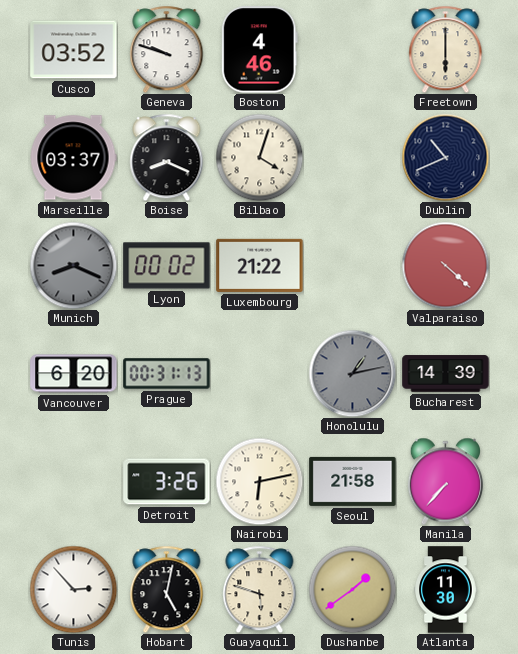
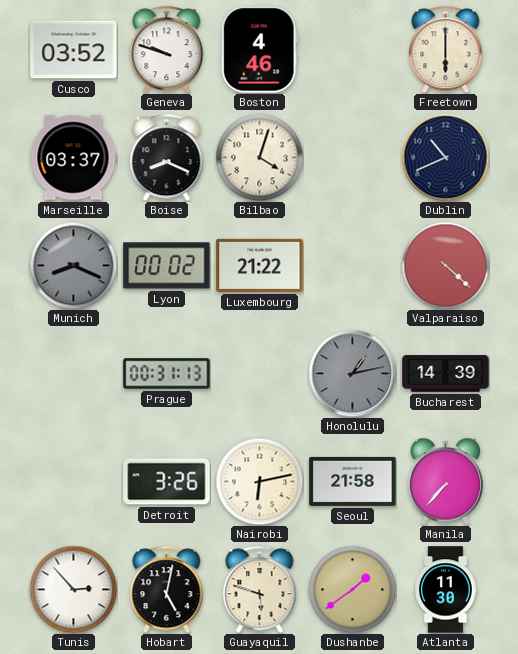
Vancouver: 6:20 -> none
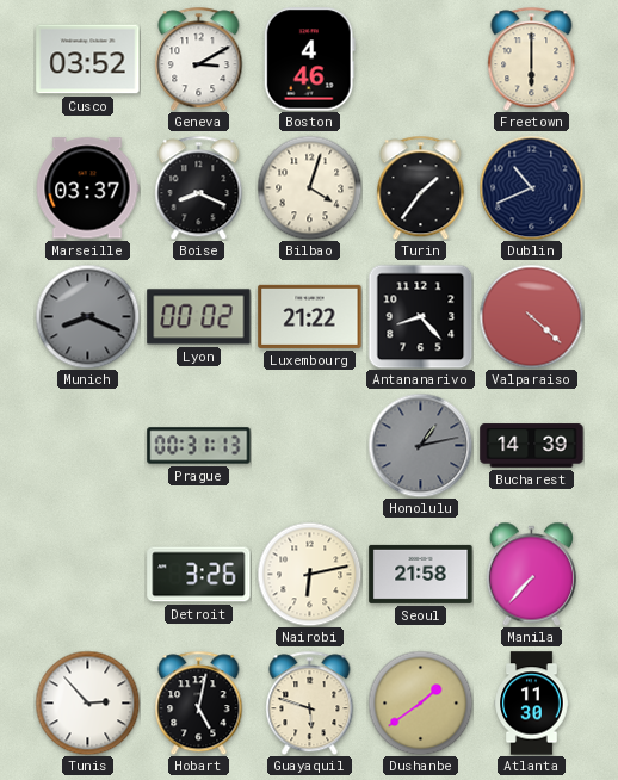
Geneva: 9:48 -> 3:10
Turin: none -> 1:36
Antananarivo: none -> 8:23
